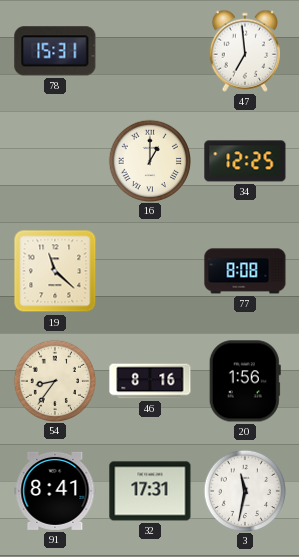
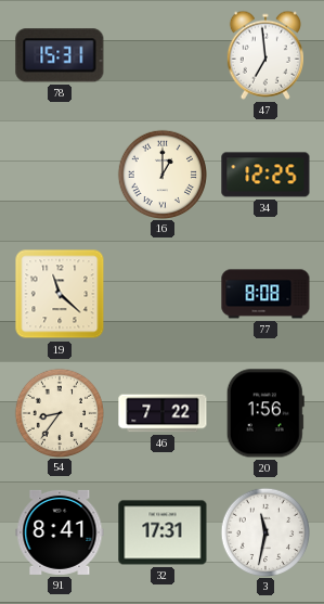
46: 8:16 -> 7:22
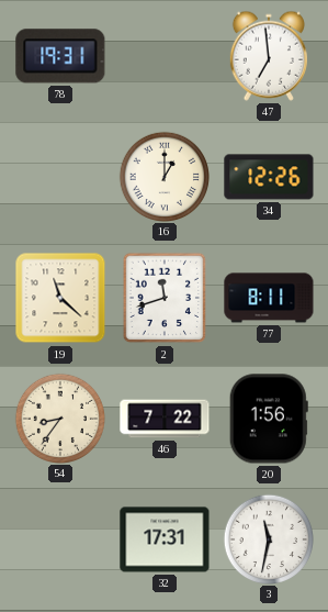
78: 15:31 -> 19:31
34: 12:25 -> 12:26
2: none -> 11:42
77: 8:08 -> 8:11
91: 8:41 -> none
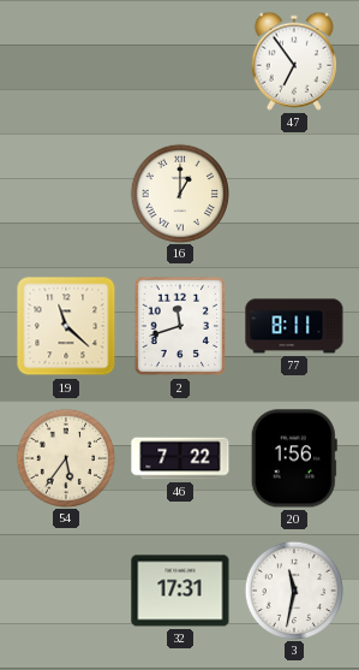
78: 19:31 -> none
47: 6:59 -> 6:54
34: 12:26 -> none
54: 8:36 -> 5:36
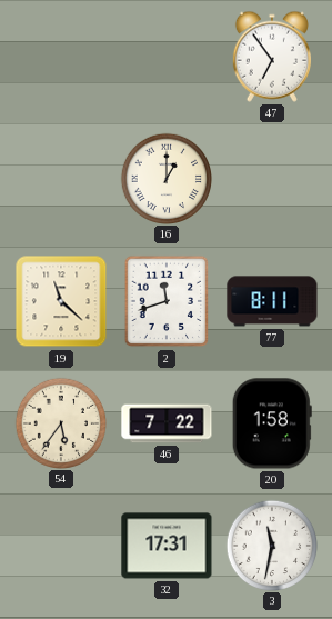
20: 1:56 -> 1:58
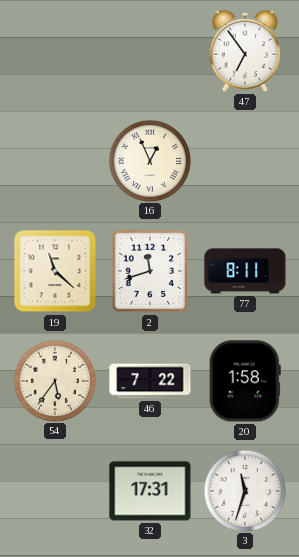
16: 1:00 -> 12:56
3: 11:32 -> 11:33
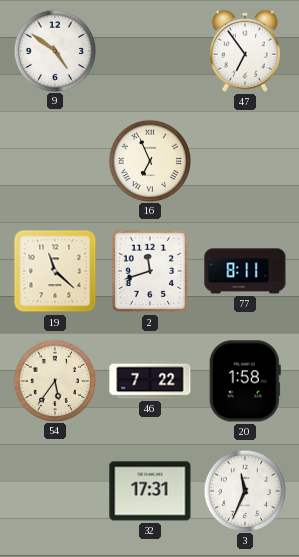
9: none -> 4:51
16: 12:56 -> 6:56
3: 11:33 -> 11:34
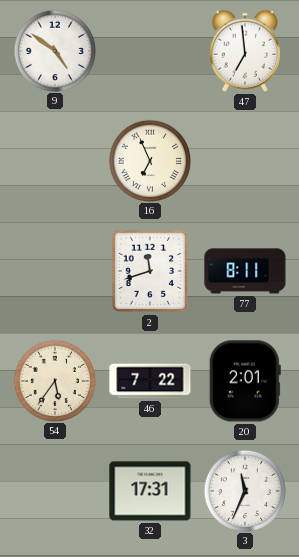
47: 6:54 -> 6:59
19: 11:22 -> none
20: 1:58 -> 2:01
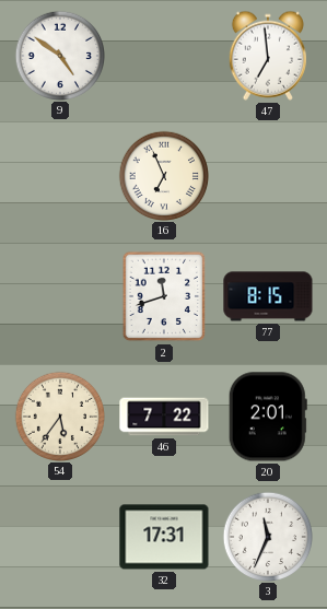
77: 8:11 -> 8:15
